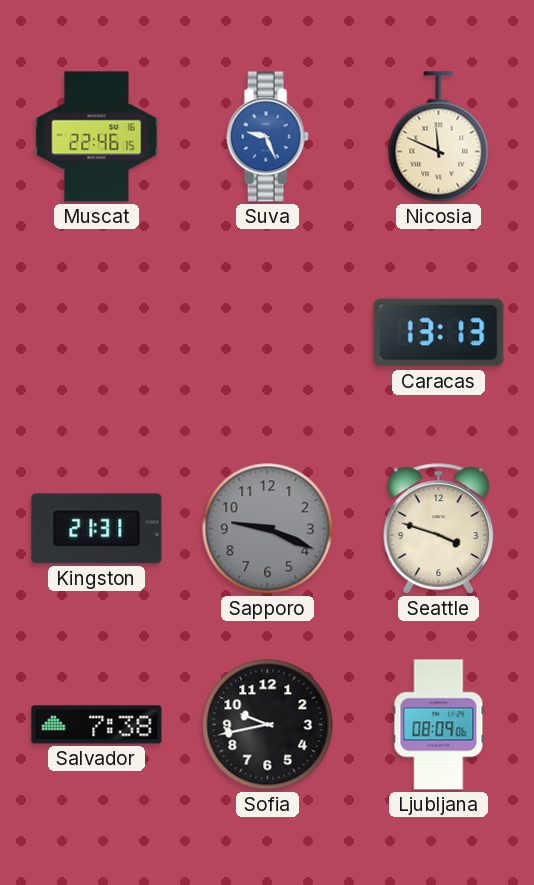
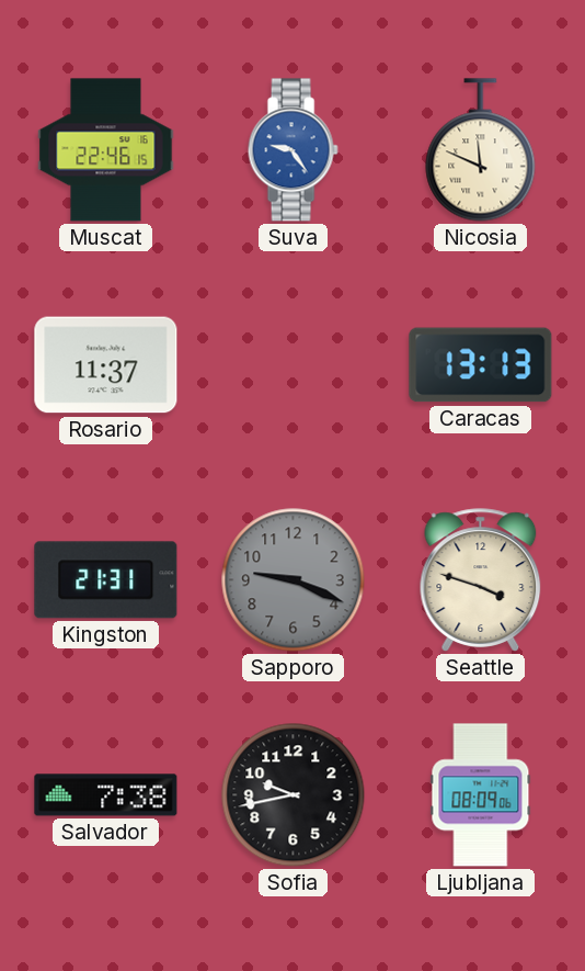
Suva: 9:26 -> 9:24
Rosario: none -> 11:37
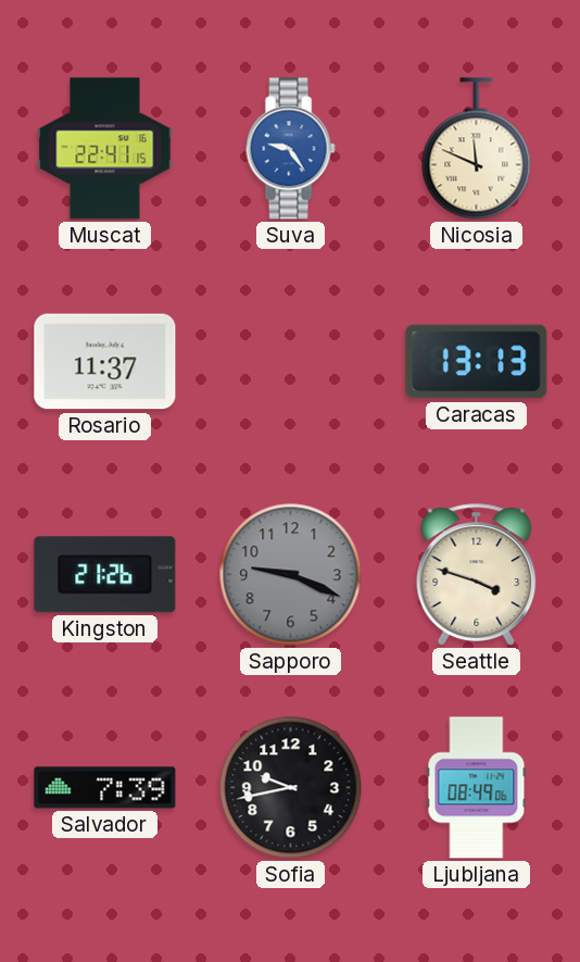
Muscat: 22:46 -> 22:41
Kingston: 21:31 -> 21:26
Salvador: 7:38 -> 7:39
Ljubljana: 08:09 -> 08:49
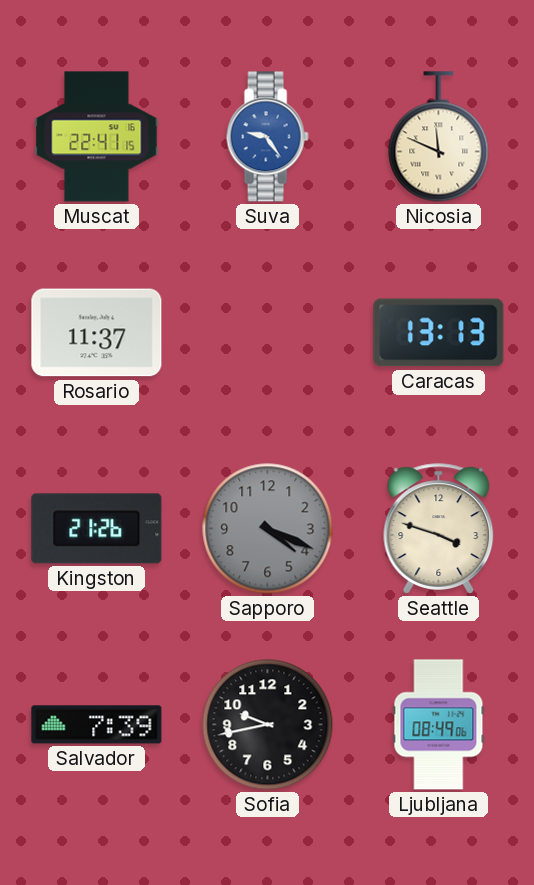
Sapporo: 9:19 -> 4:19
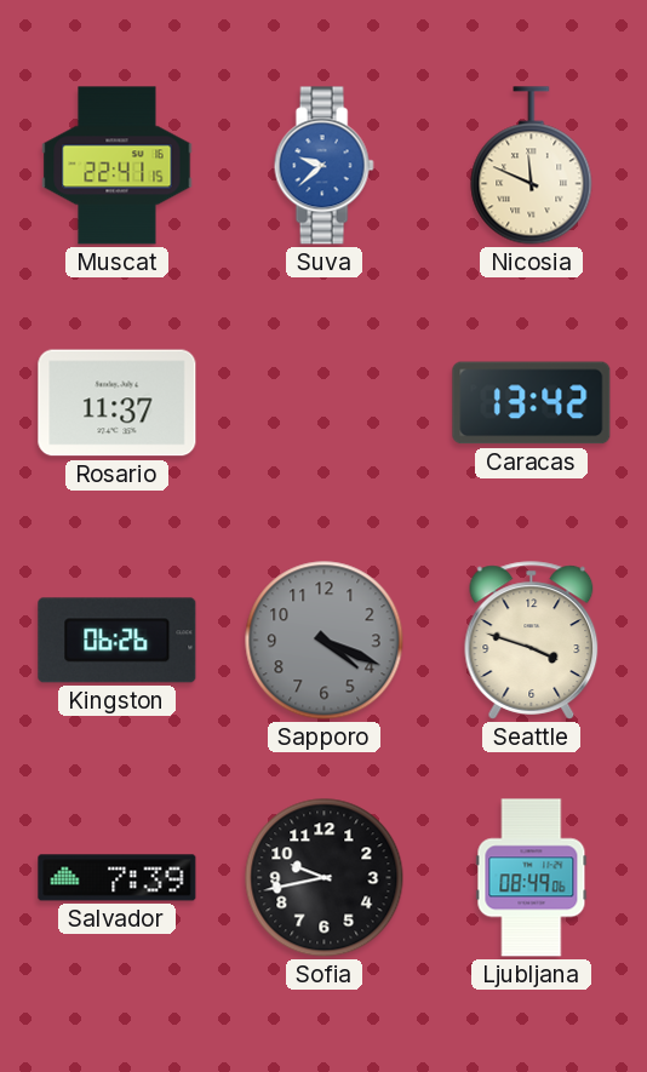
Suva: 9:24 -> 9:38
Caracas: 13:13 -> 13:42
Kingston: 21:26 -> 06:26
